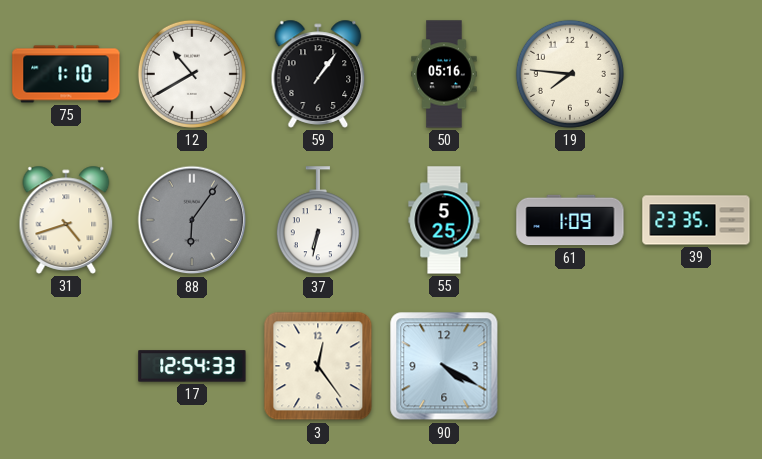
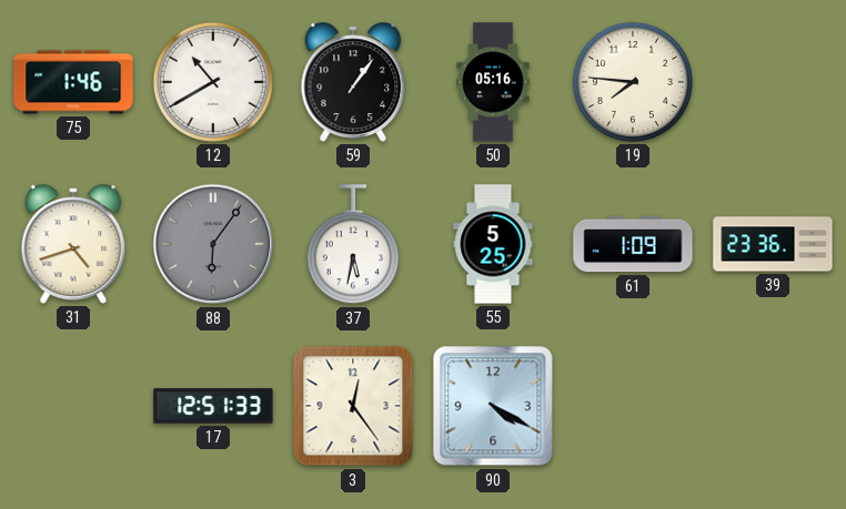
75: 1:10 -> 1:46
37: 6:32 -> 5:32
39: 23:35 -> 23:36
17: 12:54 -> 12:51
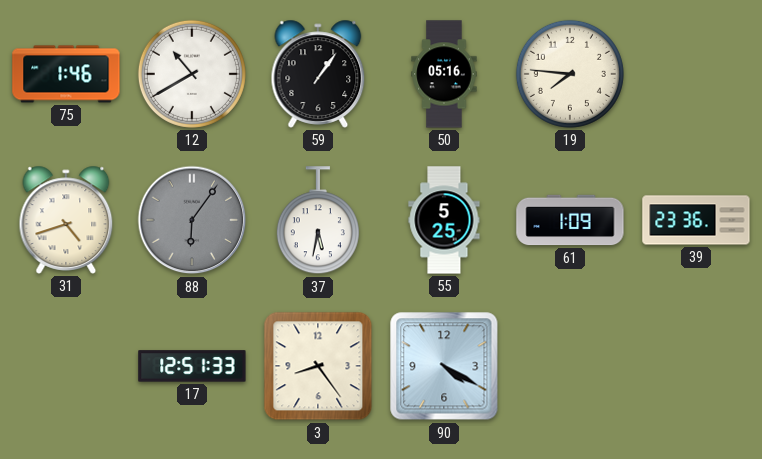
3: 12:24 -> 8:24
